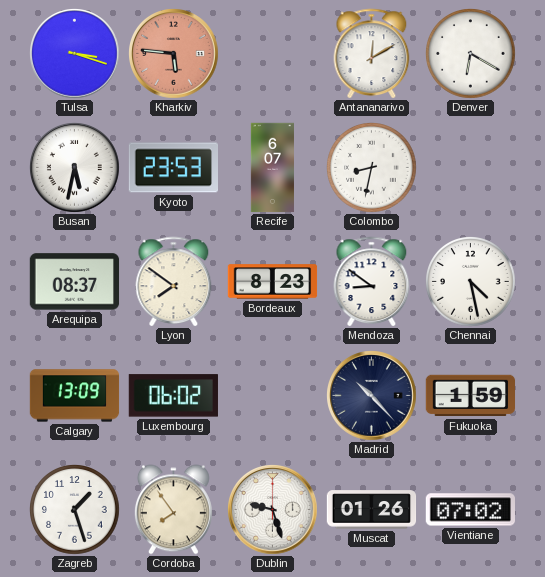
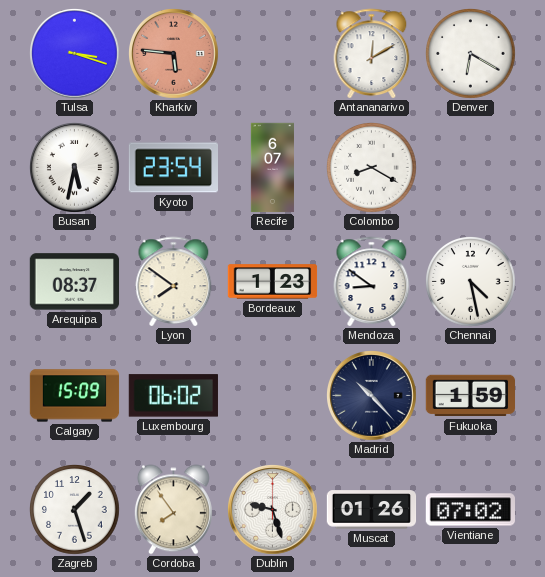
Kyoto: 23:53 -> 23:54
Colombo: 8:32 -> 8:20
Bordeaux: 8:23 -> 1:23
Calgary: 13:09 -> 15:09
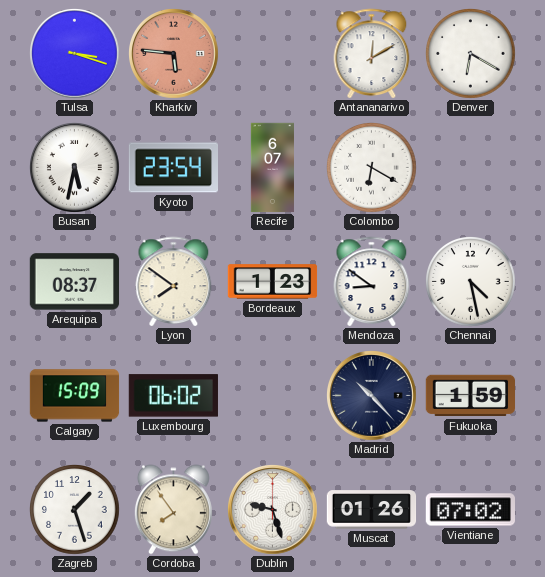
Colombo: 8:20 -> 6:20
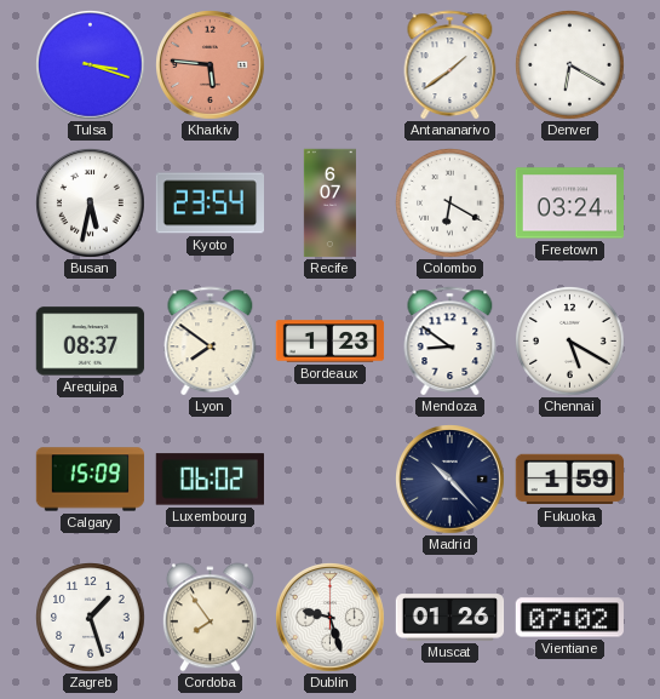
Antananarivo: 12:10 -> 1:39
Freetown: none -> 03:24
Chennai: 4:28 -> 5:20
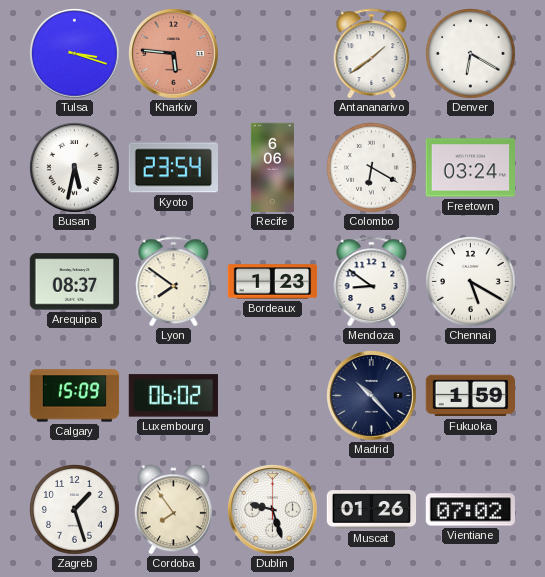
Recife: 6:07 -> 6:06
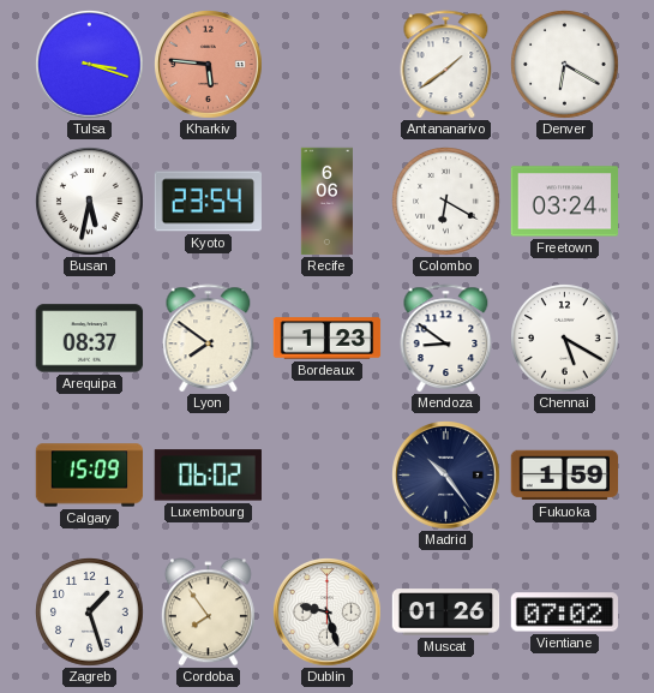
Madrid: 10:23 -> 10:24
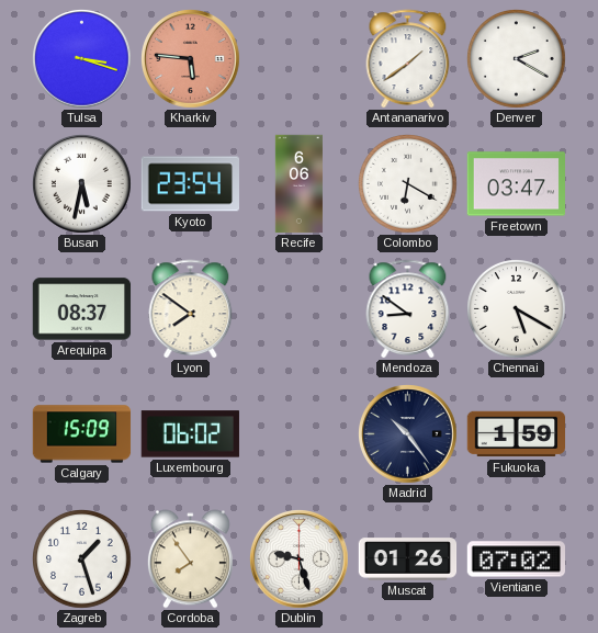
Denver: 6:20 -> 2:20
Freetown: 03:24 -> 03:47
Bordeaux: 1:23 -> none
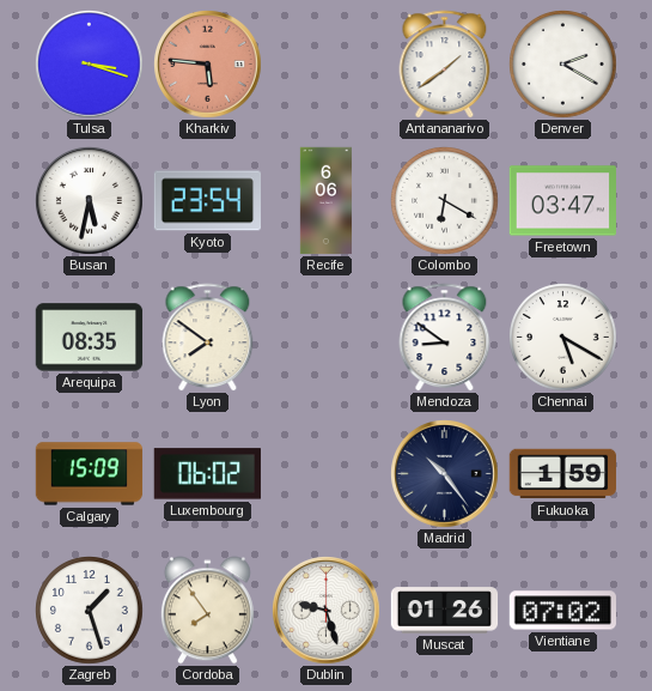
Arequipa: 08:37 -> 08:35
